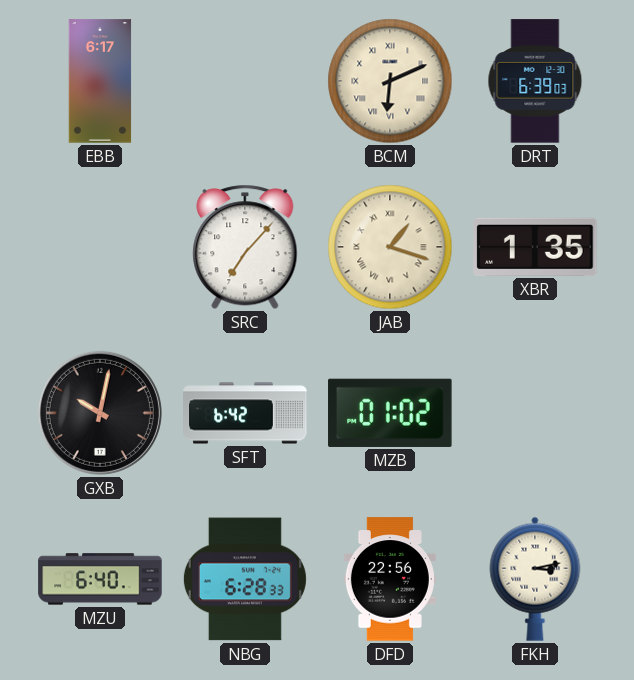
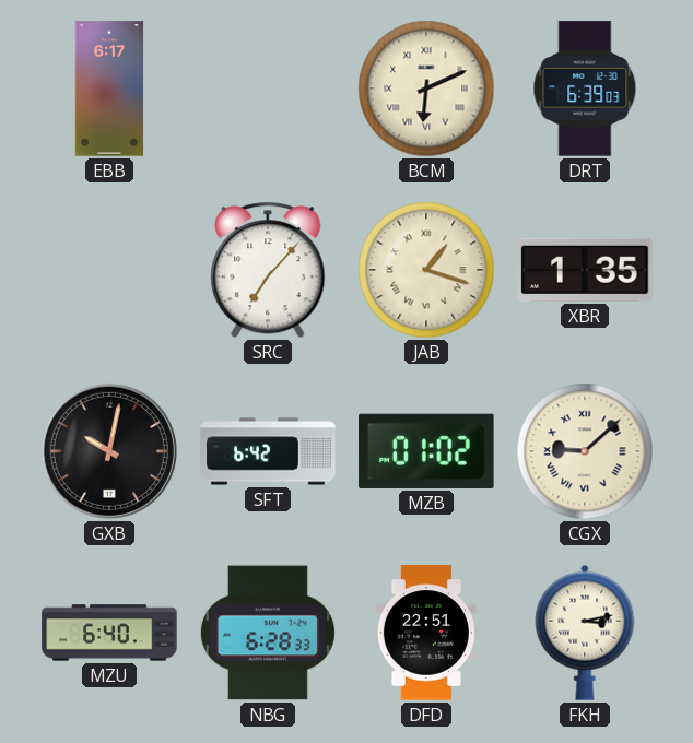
CGX: none -> 9:08
DFD: 22:56 -> 22:51
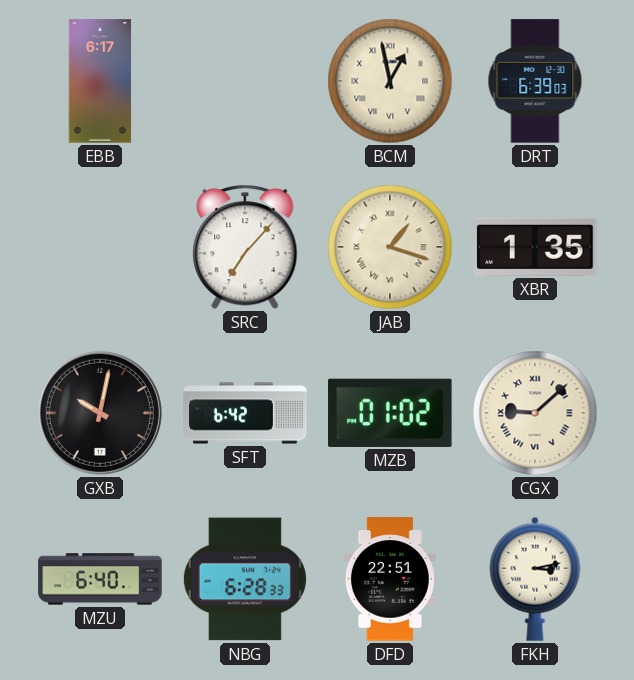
BCM: 6:11 -> 12:58
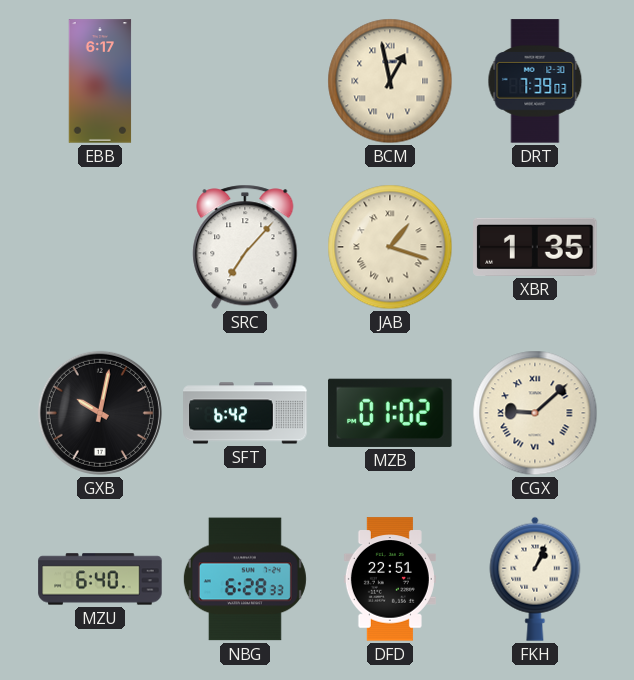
DRT: 6:39 -> 7:39
FKH: 3:13 -> 1:04
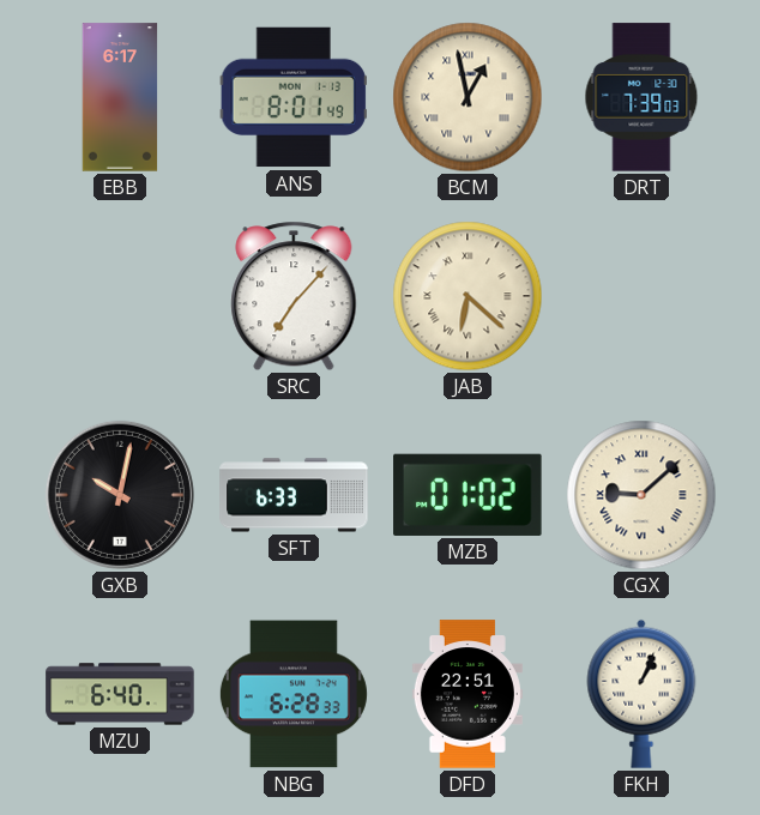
ANS: none -> 8:01
JAB: 1:18 -> 6:22
XBR: 1:35 -> none
SFT: 6:42 -> 6:33
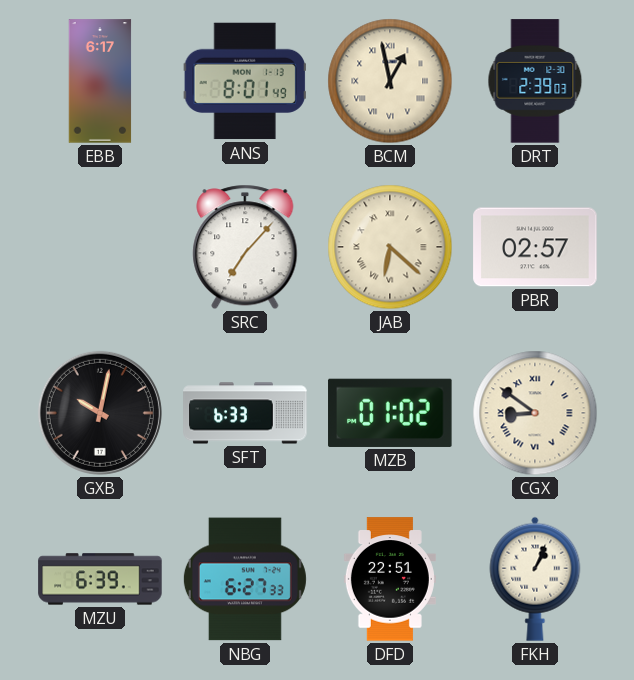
DRT: 7:39 -> 2:39
PBR: none -> 02:57
CGX: 9:08 -> 8:51
MZU: 6:40 -> 6:39
NBG: 6:28 -> 6:27
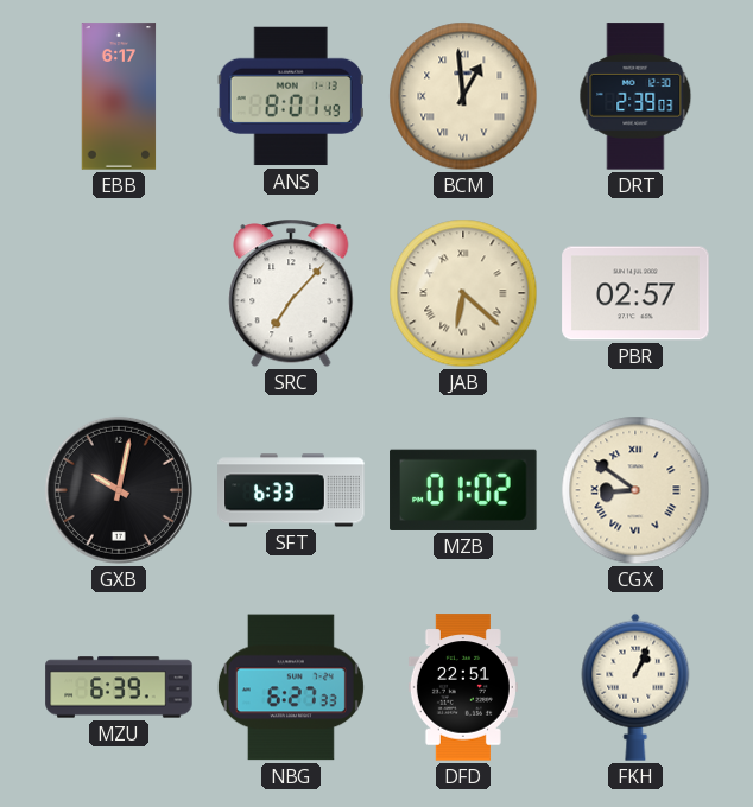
BCM: 12:58 -> 12:59
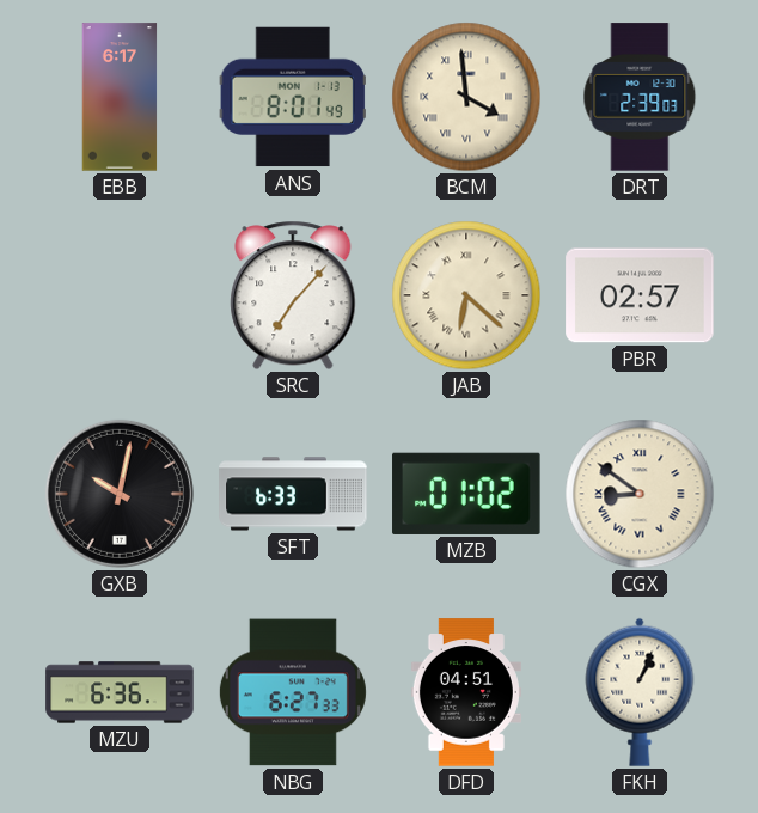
BCM: 12:59 -> 3:59
MZU: 6:39 -> 6:36
DFD: 22:51 -> 04:51
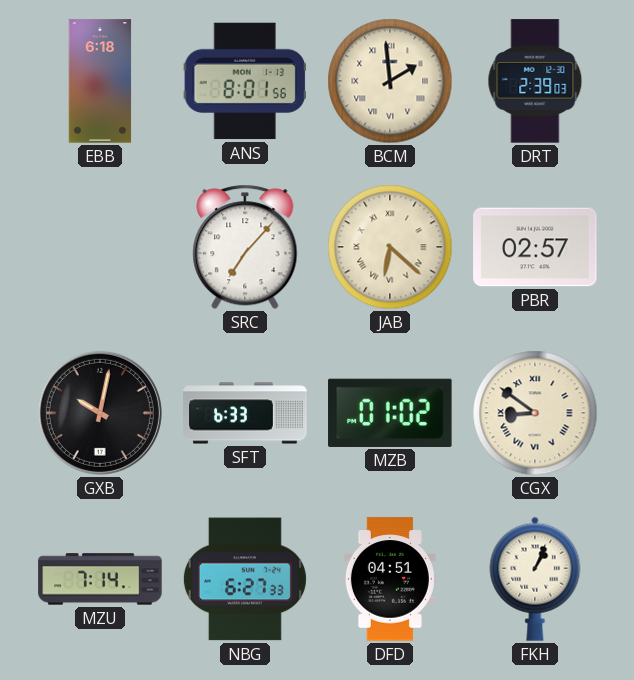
EBB: 6:17 -> 6:18
ANS: 8:01:49 -> 8:01:56
BCM: 3:59 -> 1:59
MZU: 6:36 -> 7:14
